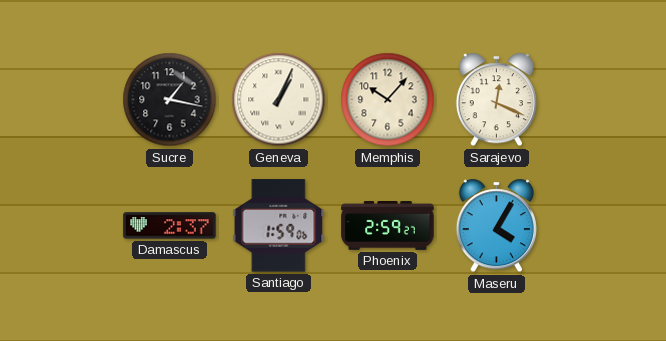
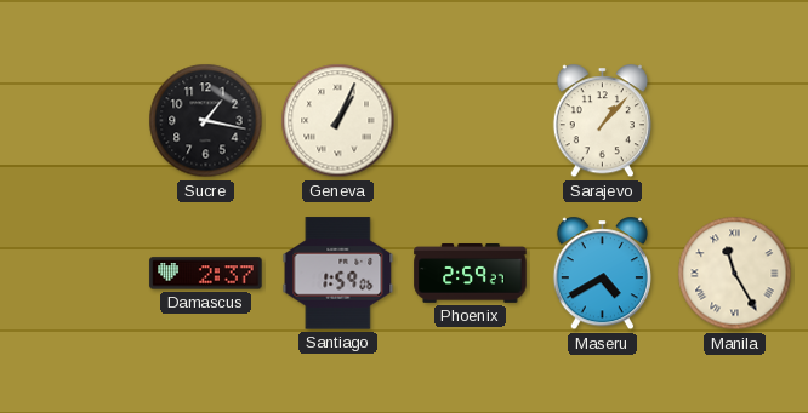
Memphis: 10:07 -> none
Sarajevo: 12:19 -> 1:07
Maseru: 4:05 -> 4:40
Manila: none -> 11:25
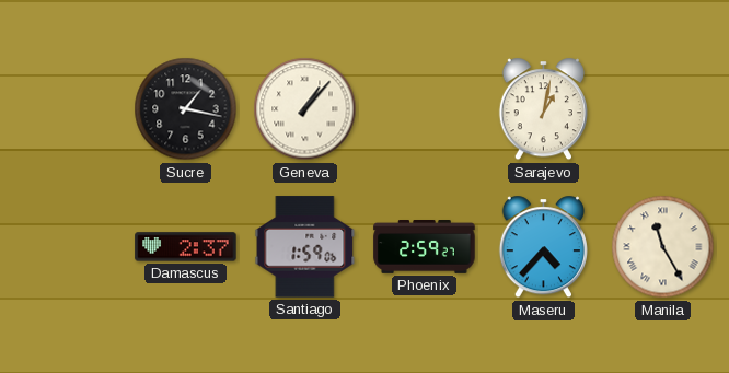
Geneva: 1:04 -> 1:07
Sarajevo: 1:07 -> 1:02
Maseru: 4:40 -> 4:37
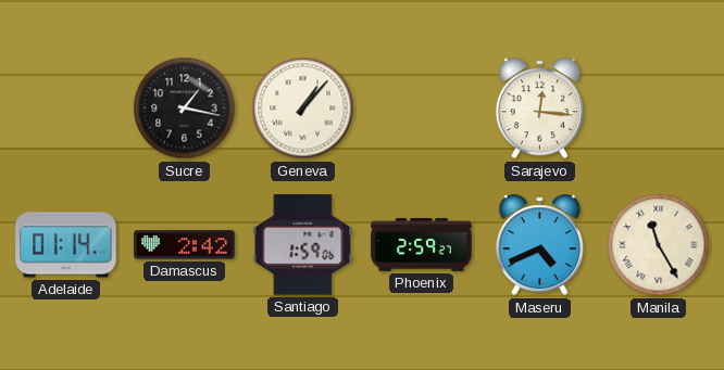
Sarajevo: 1:02 -> 12:16
Adelaide: none -> 01:14
Damascus: 2:37 -> 2:42
Maseru: 4:37 -> 4:41
